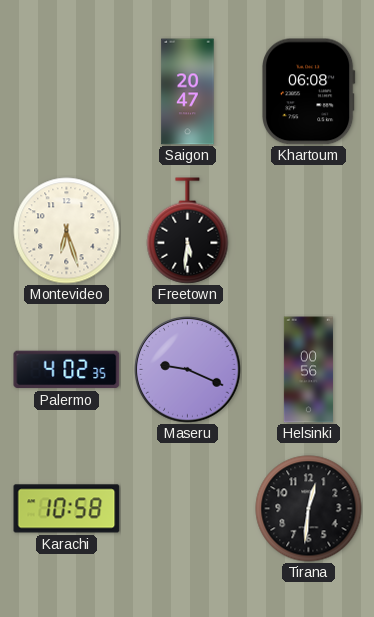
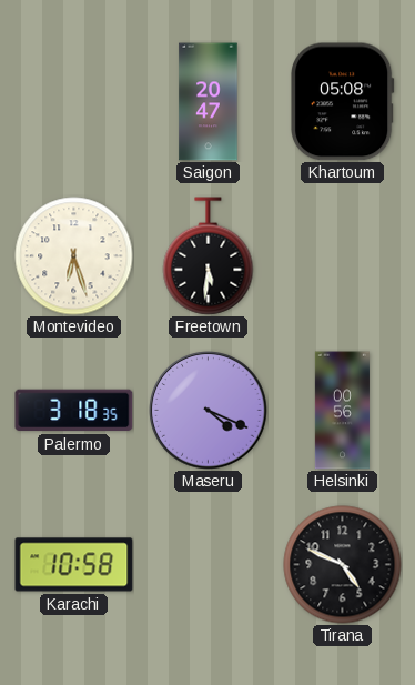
Khartoum: 06:08 -> 05:08
Palermo: 4:02 -> 3:18
Maseru: 9:19 -> 4:19
Tirana: 12:31 -> 4:49
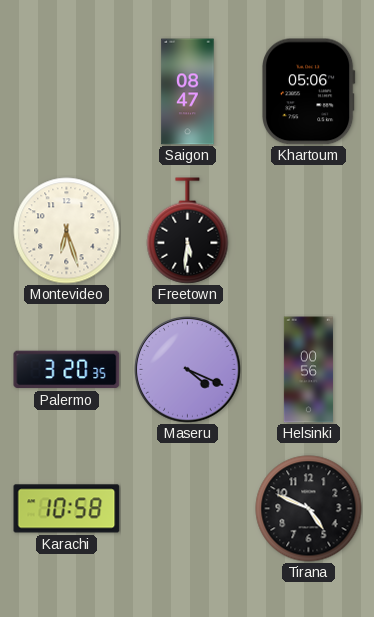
Saigon: 20:47 -> 08:47
Khartoum: 05:08 -> 05:06
Palermo: 3:18 -> 3:20
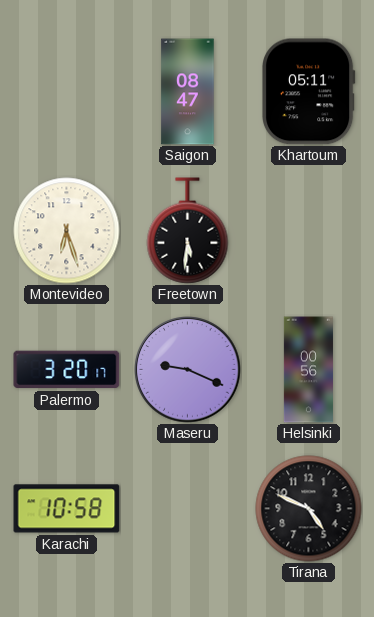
Khartoum: 05:06 -> 05:11
Palermo: 3:20:35 -> 3:20:17
Maseru: 4:19 -> 9:19
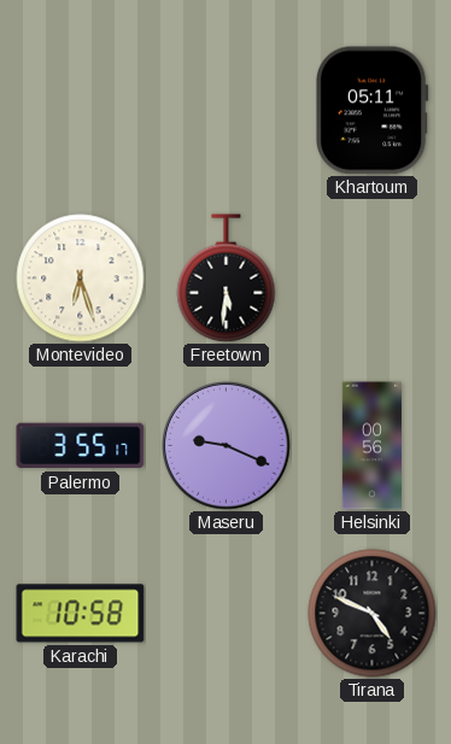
Saigon: 08:47 -> none
Palermo: 3:20 -> 3:55
